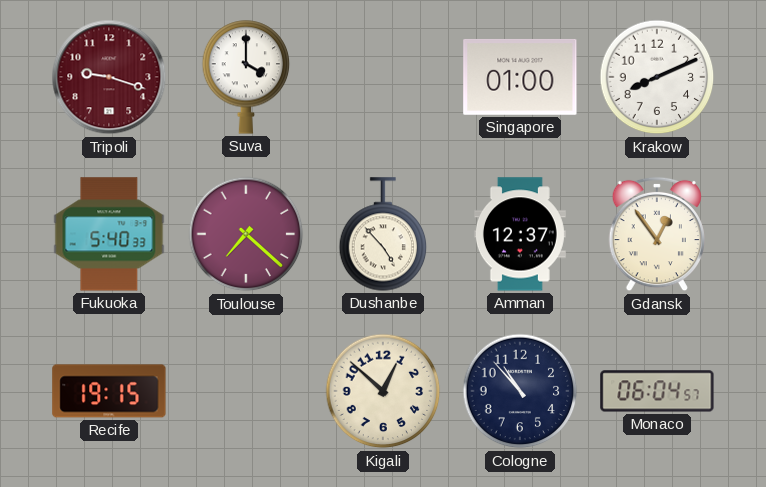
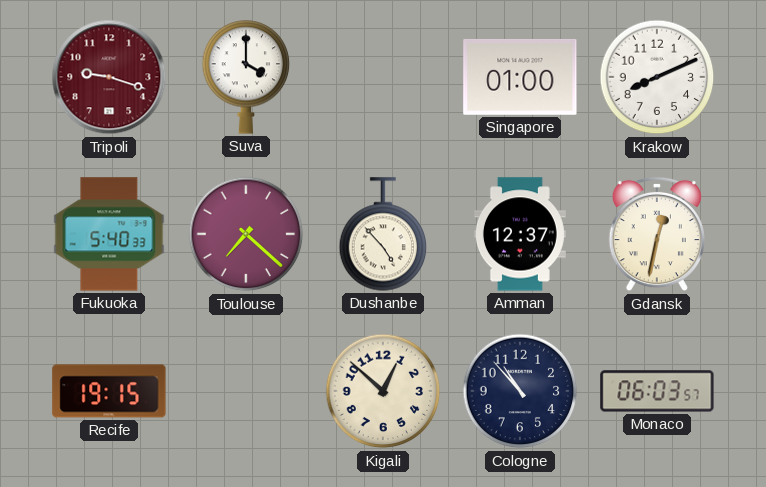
Gdansk: 12:54 -> 12:32
Monaco: 06:04 -> 06:03
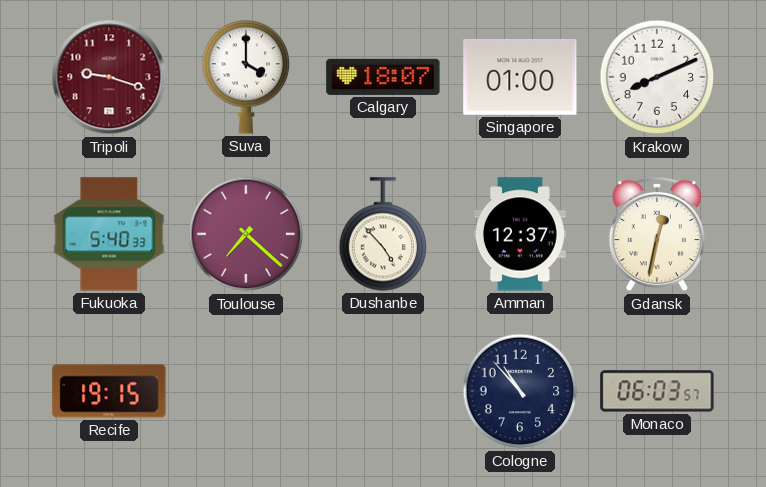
Calgary: none -> 18:07
Kigali: 12:52 -> none
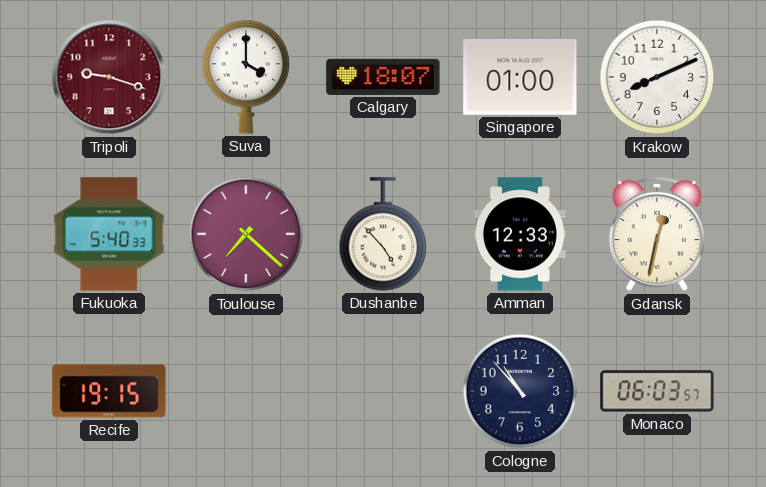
Amman: 12:37 -> 12:33
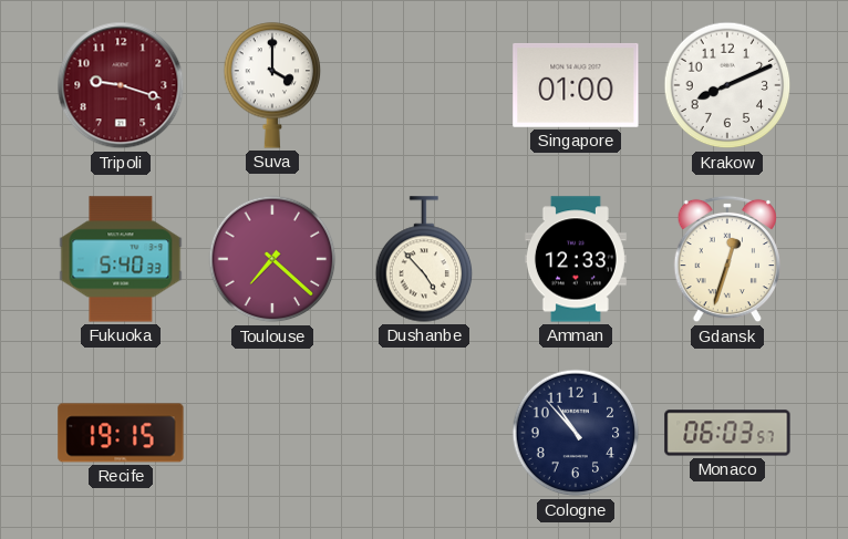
Calgary: 18:07 -> none
Gdansk: 12:32 -> 12:33
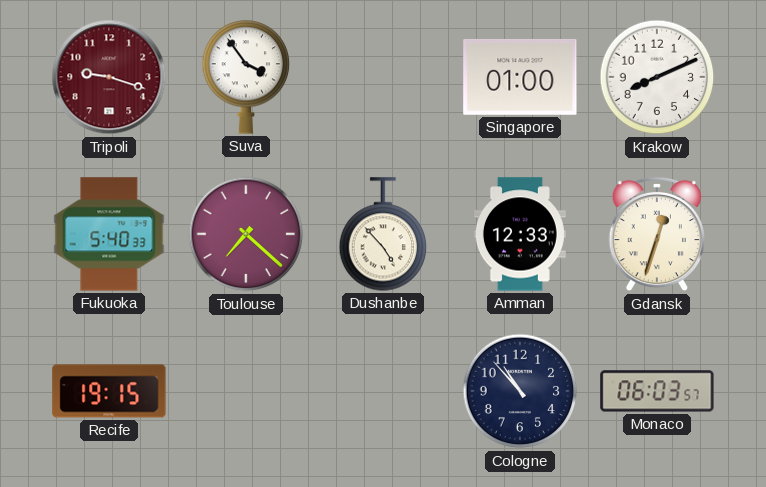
Suva: 4:00 -> 3:54
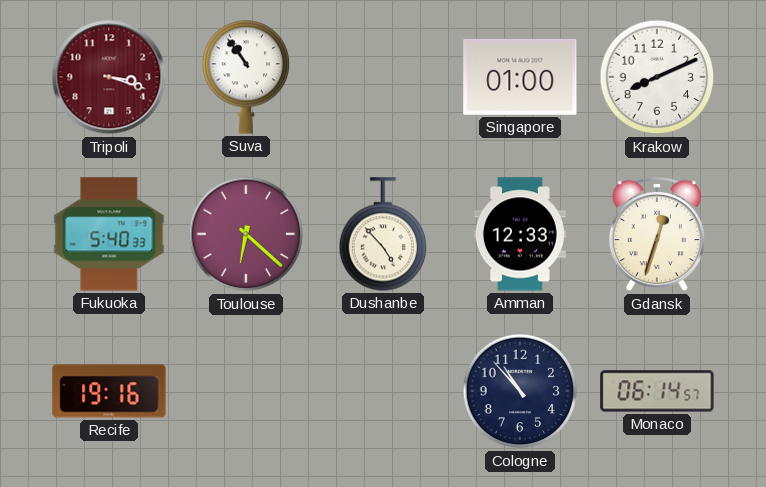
Tripoli: 9:18 -> 3:18
Suva: 3:54 -> 10:54
Toulouse: 7:22 -> 6:22
Recife: 19:15 -> 19:16
Monaco: 06:03 -> 06:14
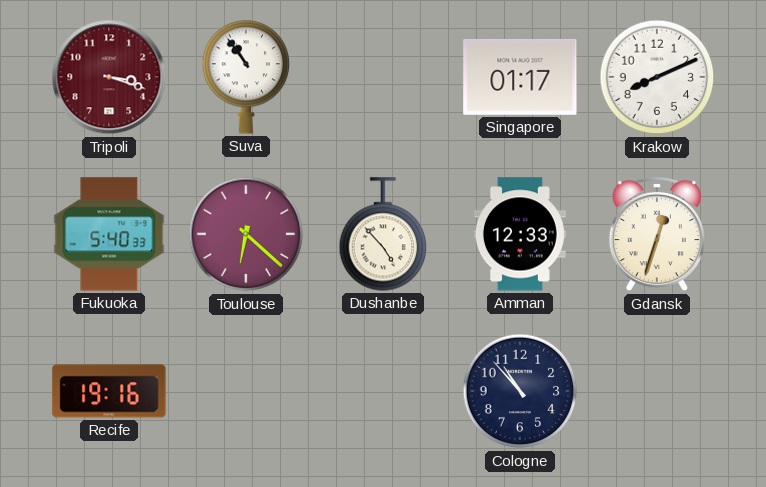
Singapore: 01:00 -> 01:17
Monaco: 06:14 -> none
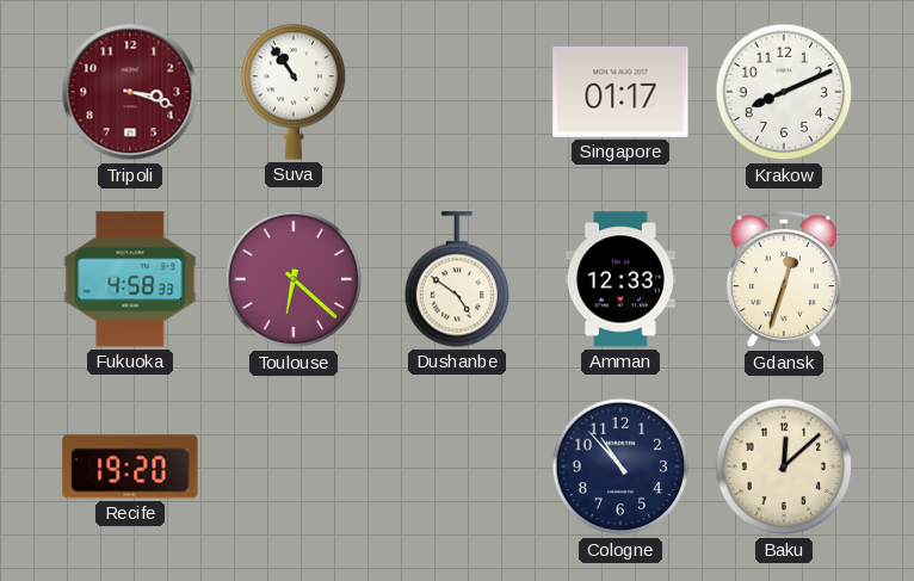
Fukuoka: 5:40 -> 4:58
Dushanbe: 4:53 -> 4:51
Recife: 19:16 -> 19:20
Baku: none -> 12:08
